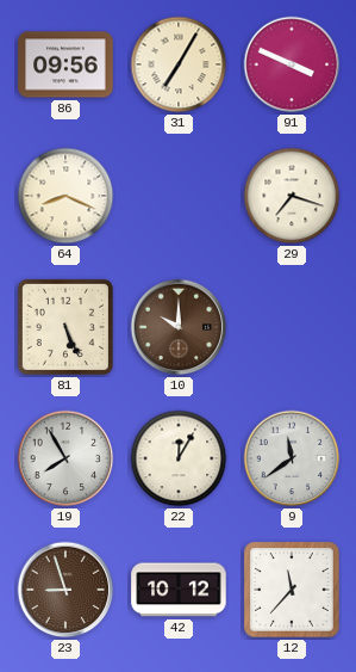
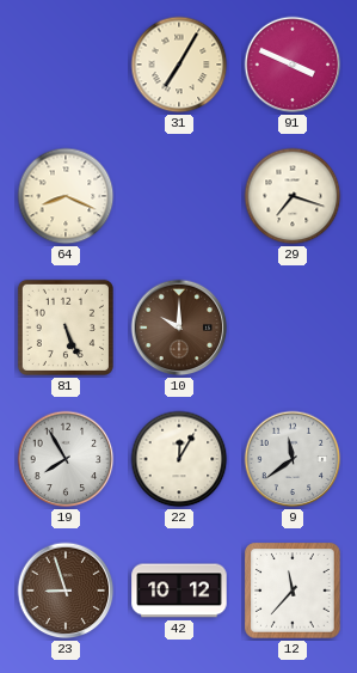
86: 09:56 -> none
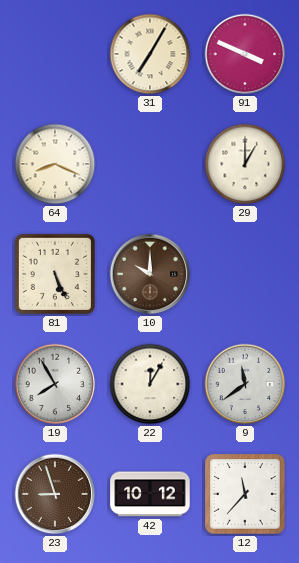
29: 7:18 -> 1:00
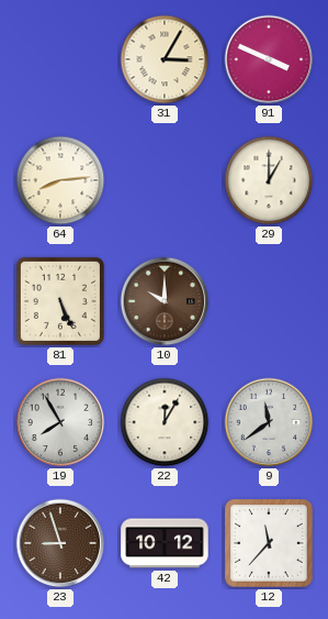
31: 7:05 -> 3:05
64: 8:19 -> 8:14
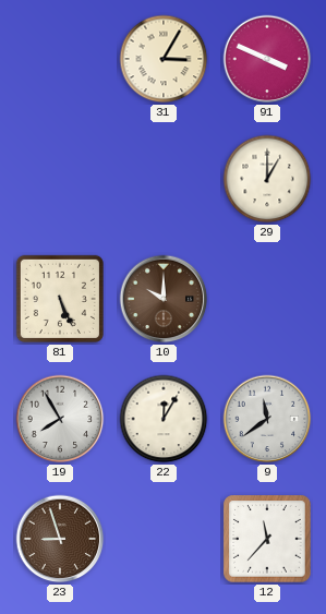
64: 8:14 -> none
42: 10:12 -> none
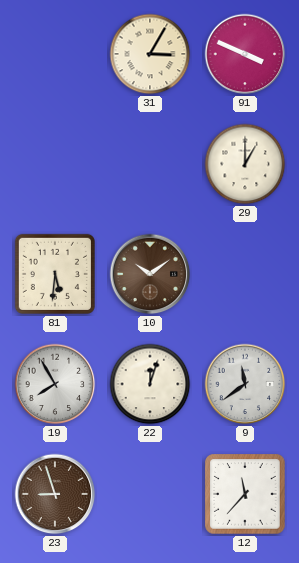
81: 5:26 -> 5:31
10: 10:00 -> 10:09
22: 12:05 -> 12:03
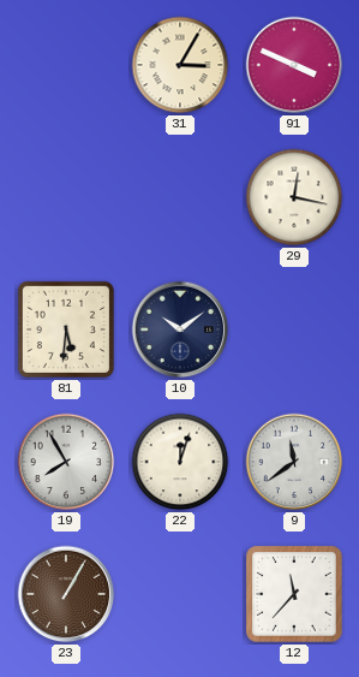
29: 1:00 -> 12:17
10 dial: brown -> navy
23: 8:57 -> 1:05
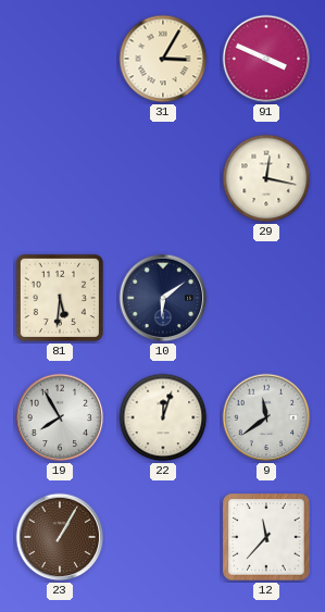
10: 10:09 -> 6:09
